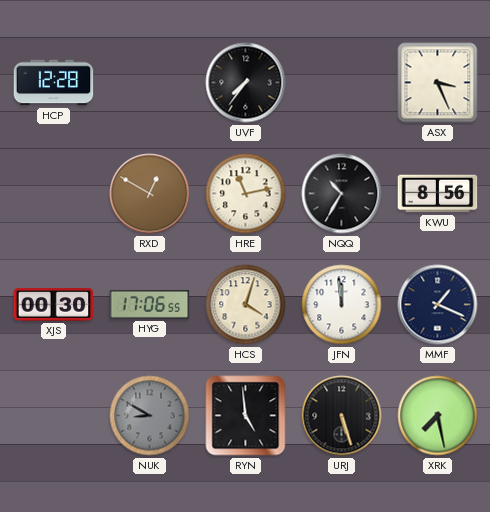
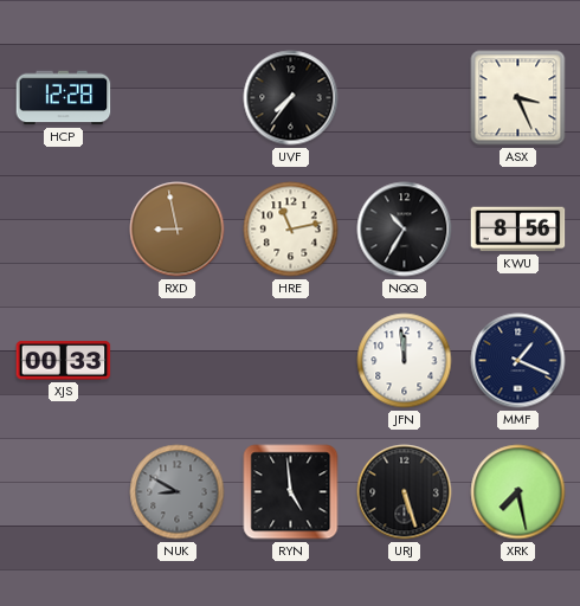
RXD: 12:50 -> 8:58
XJS: 00:30 -> 00:33
HYG: 17:06 -> none
HCS: 4:03 -> none
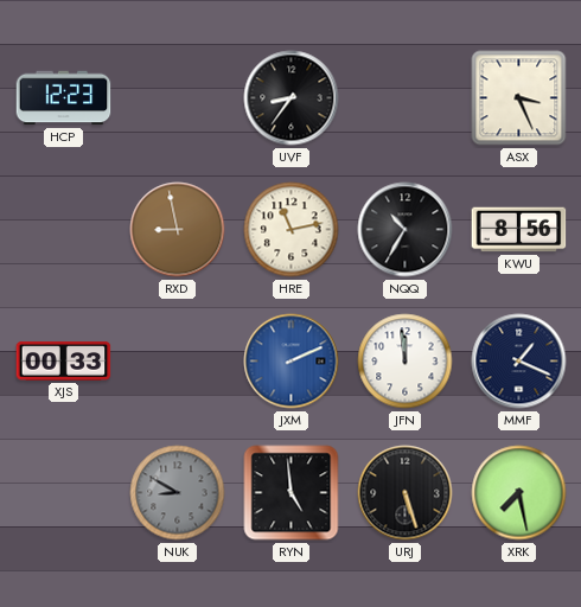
HCP: 12:28 -> 12:23
UVF: 7:36 -> 8:36
JXM: none -> 2:11
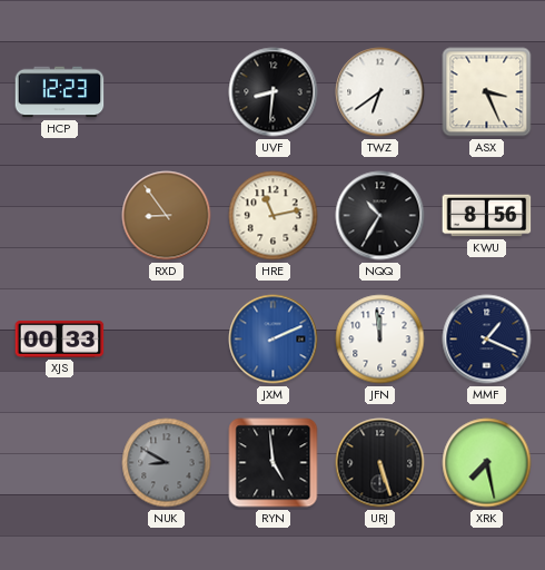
UVF: 8:36 -> 8:31
TWZ: none -> 6:39
RXD: 8:58 -> 8:54
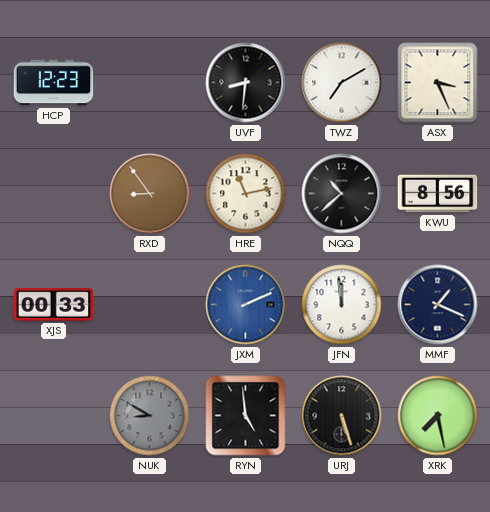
TWZ: 6:39 -> 7:10
NQQ: 10:35 -> 10:38
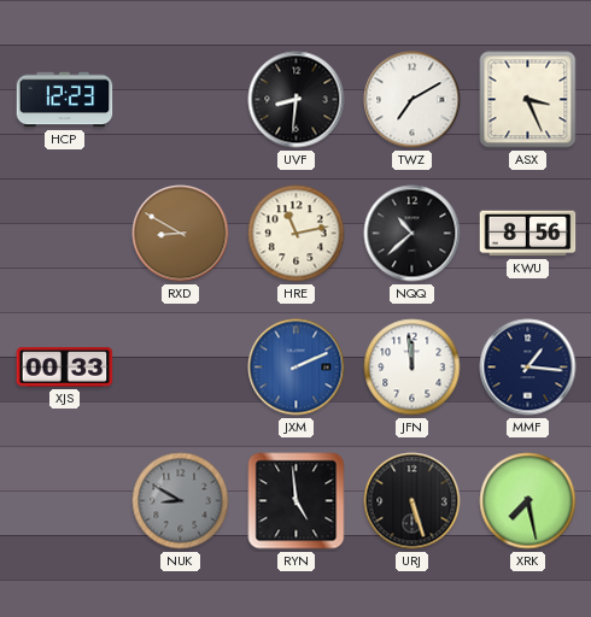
RXD: 8:54 -> 8:50
MMF: 1:19 -> 1:16
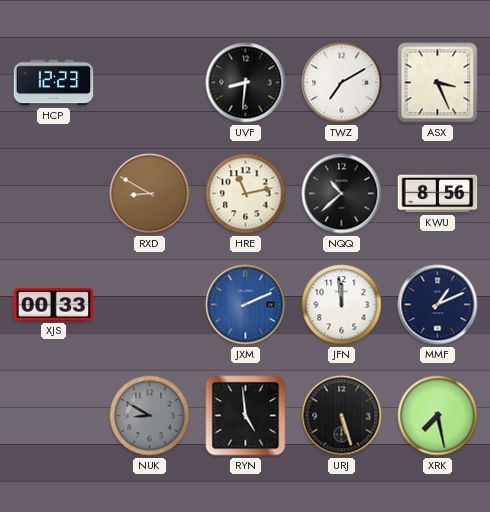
MMF: 1:16 -> 1:11
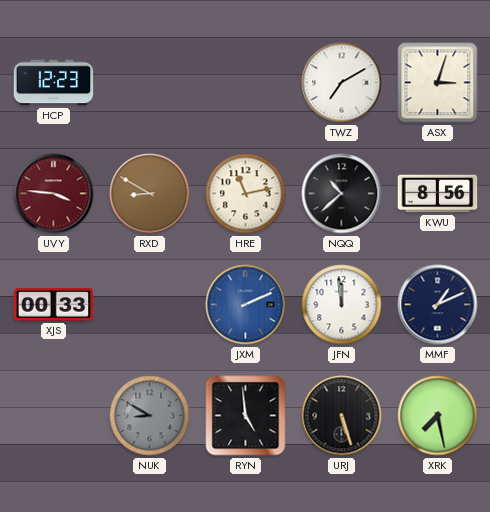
UVF: 8:31 -> none
ASX: 3:26 -> 3:03
UVY: none -> 3:46
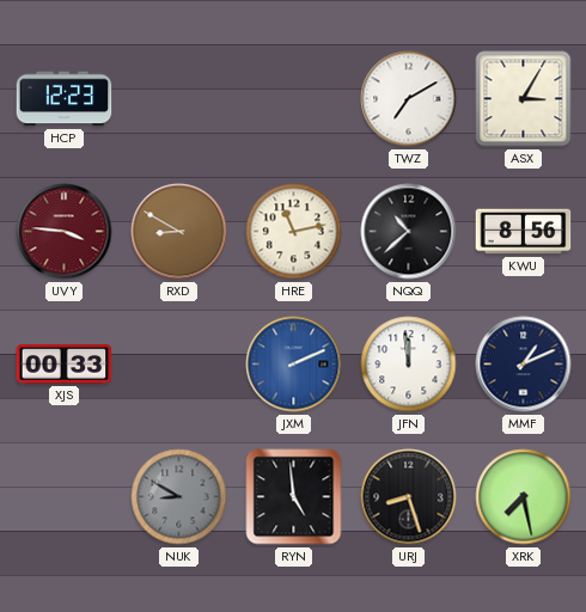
ASX: 3:03 -> 3:05
URJ: 5:27 -> 8:27
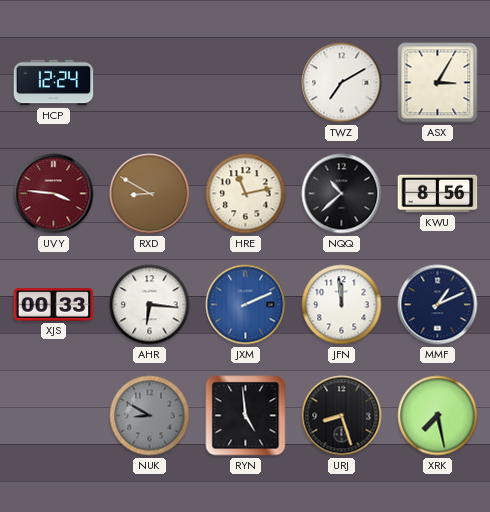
HCP: 12:23 -> 12:24
AHR: none -> 6:16
